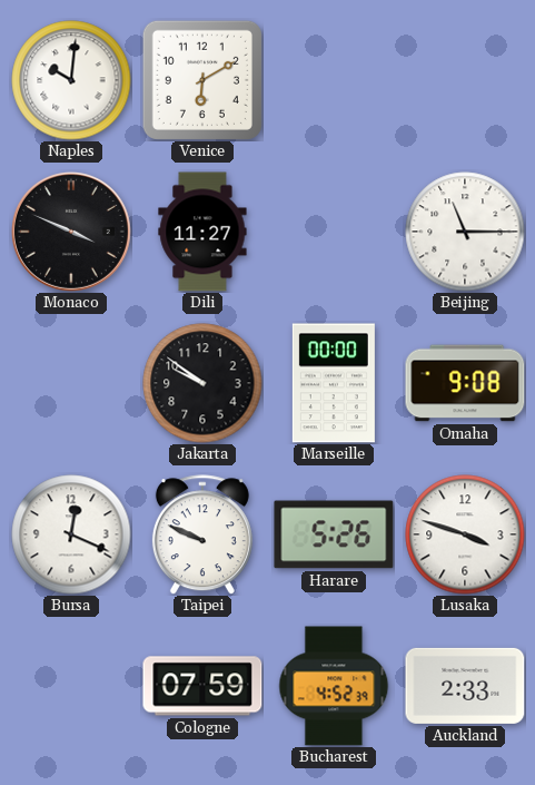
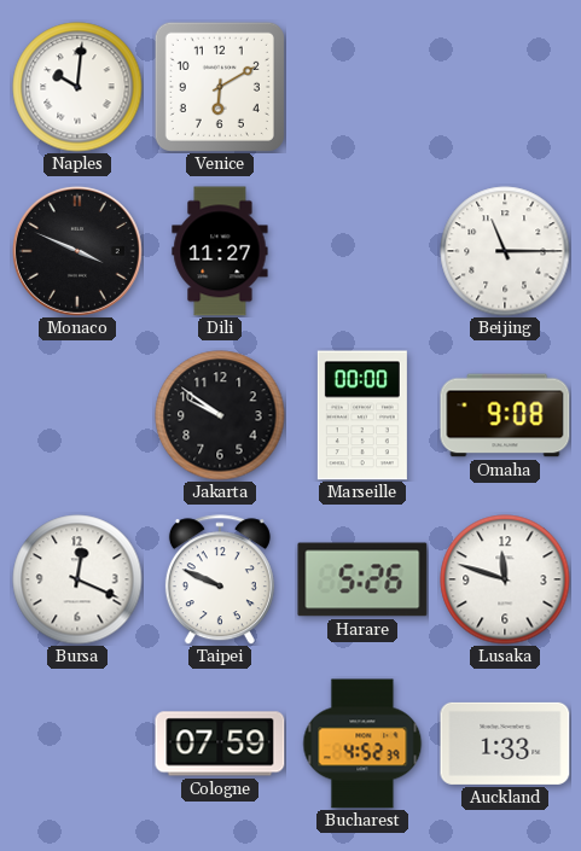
Lusaka: 3:48 -> 11:48
Auckland: 2:33 -> 1:33
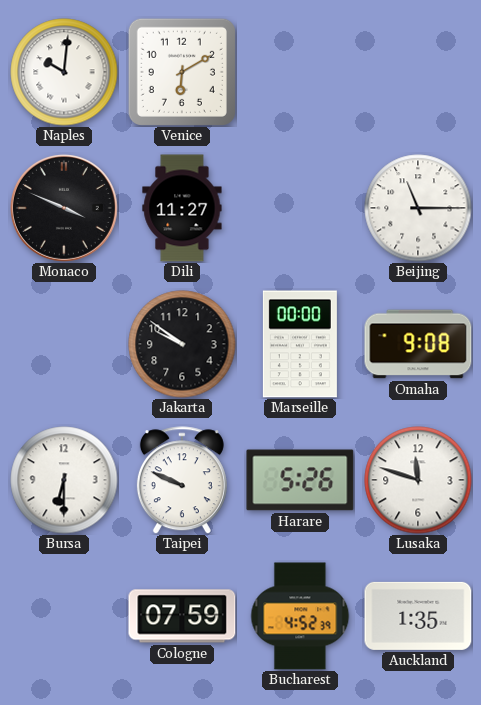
Bursa: 12:19 -> 6:30
Auckland: 1:33 -> 1:35
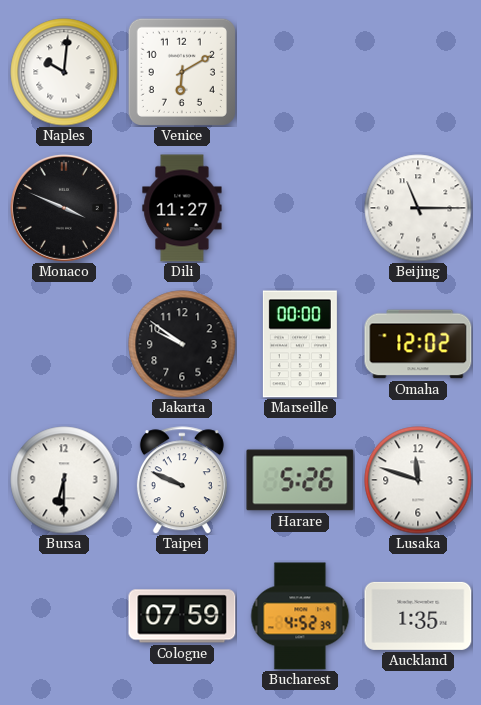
Omaha: 9:08 -> 12:02
